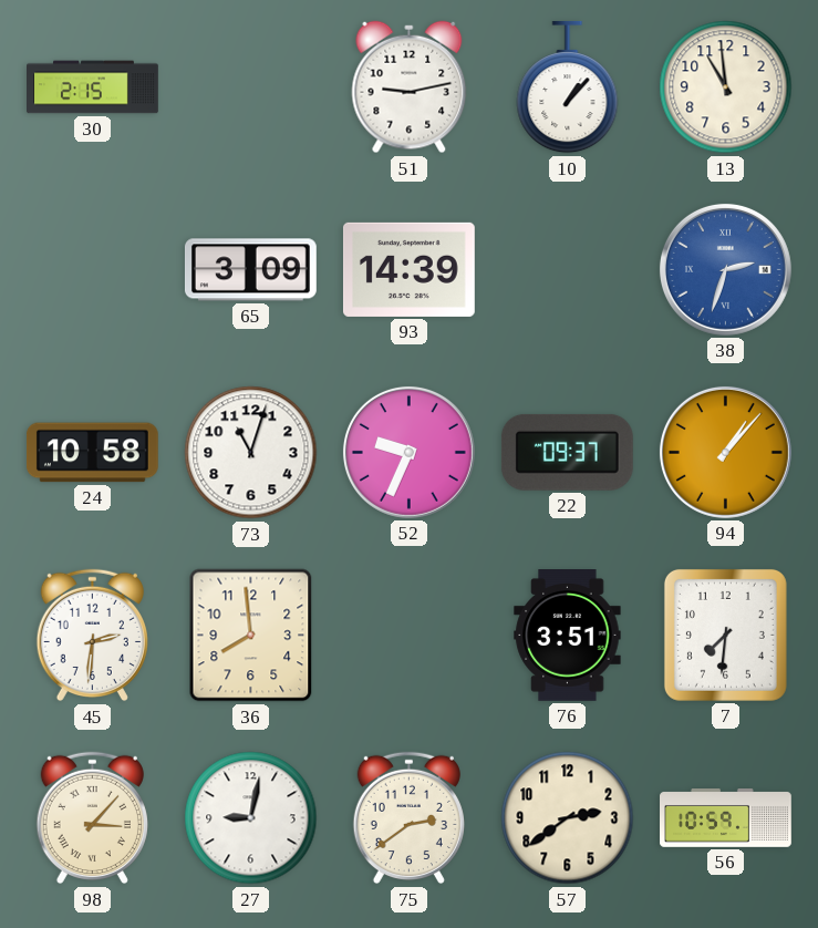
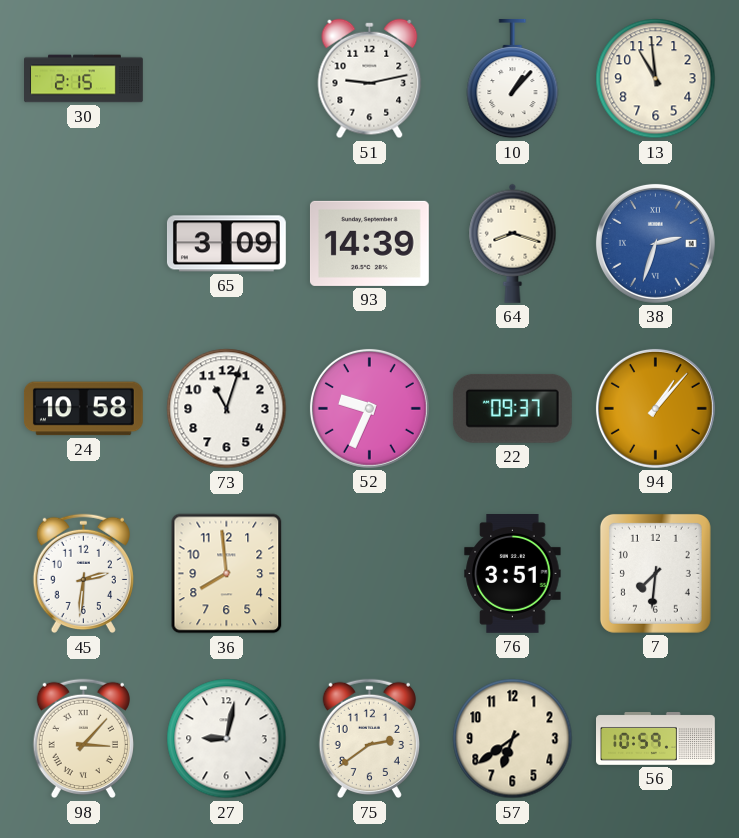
64: none -> 8:18
57: 2:39 -> 6:39
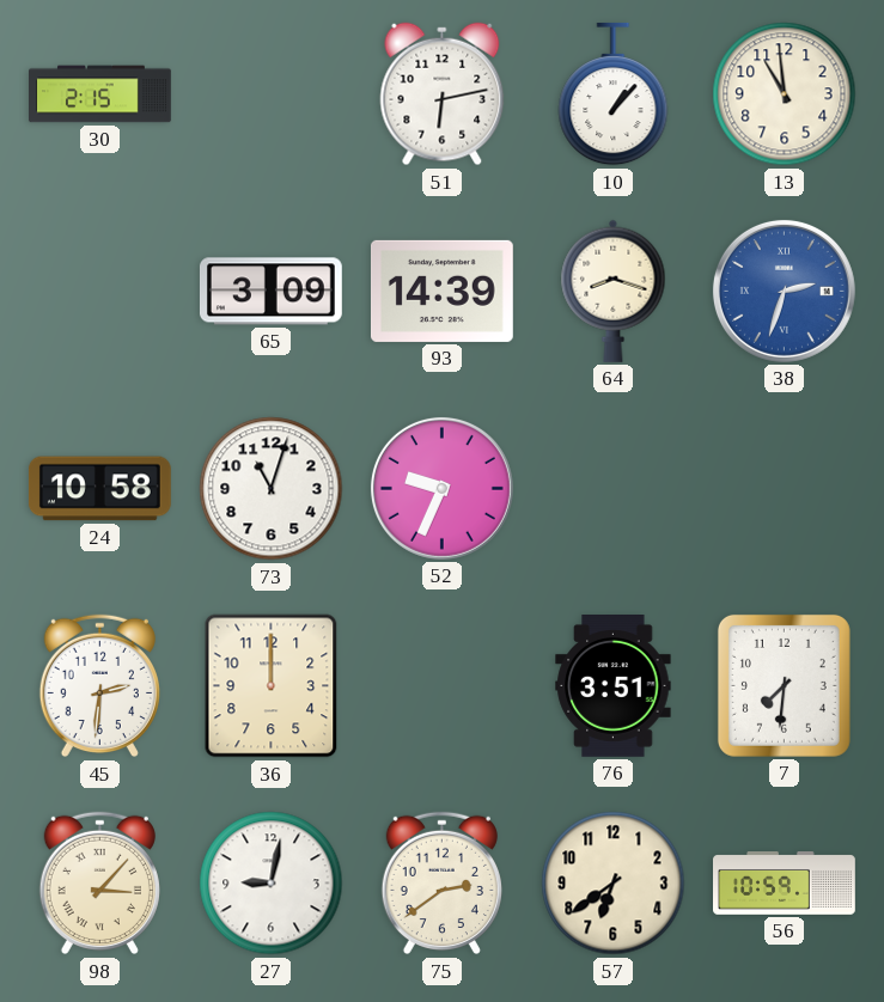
51: 9:13 -> 6:13
22: 09:37 -> none
94: 1:07 -> none
36: 7:59 -> 12:00
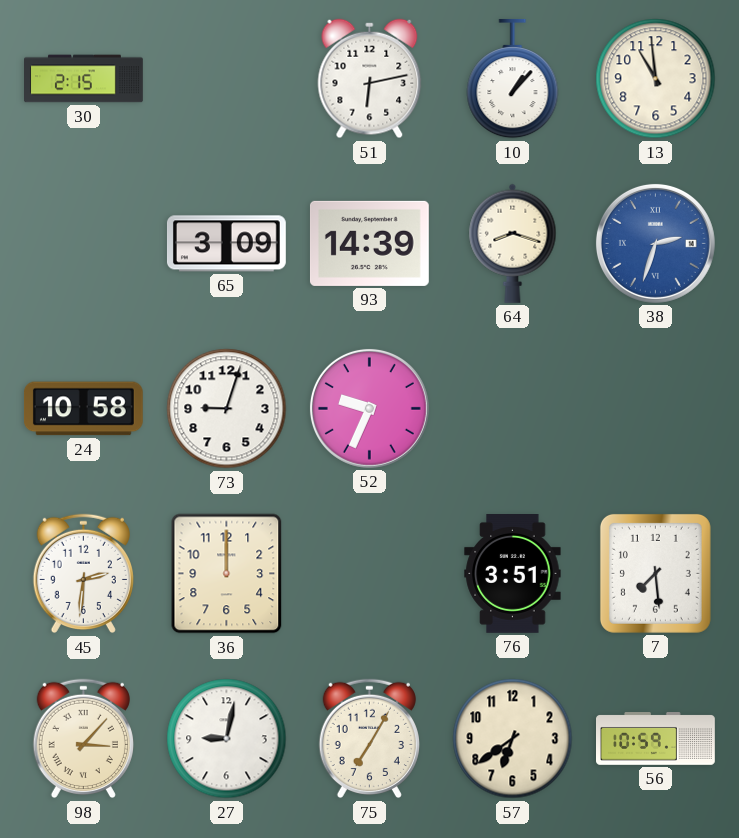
73: 11:03 -> 9:03
7: 7:31 -> 7:29
75: 2:39 -> 7:05
